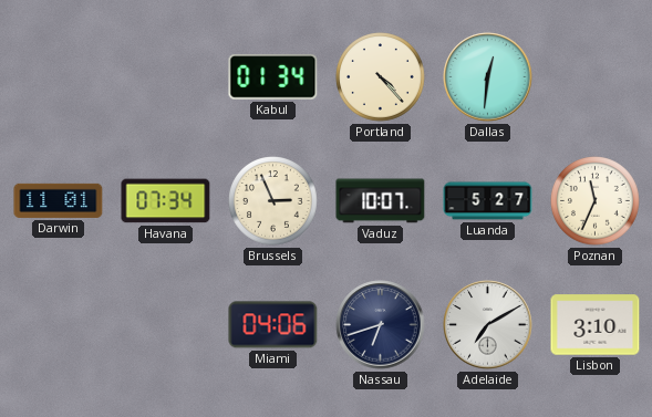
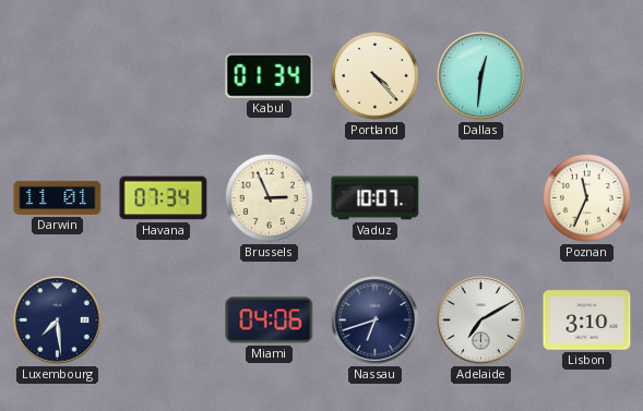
Luanda: 5:27 -> none
Luxembourg: none -> 7:29
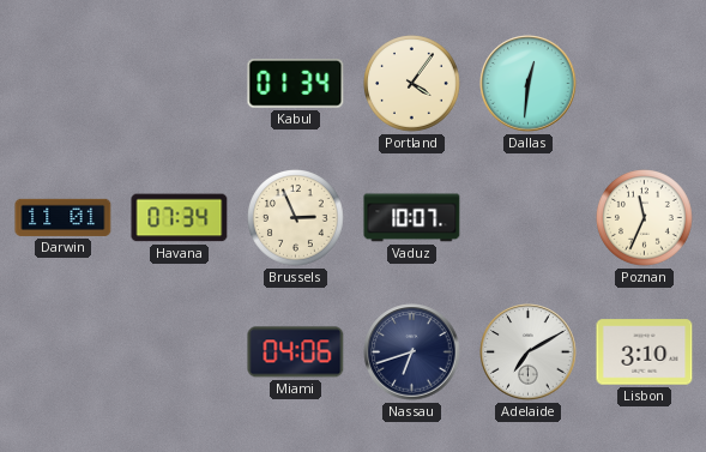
Portland: 4:23 -> 4:06
Luxembourg: 7:29 -> none
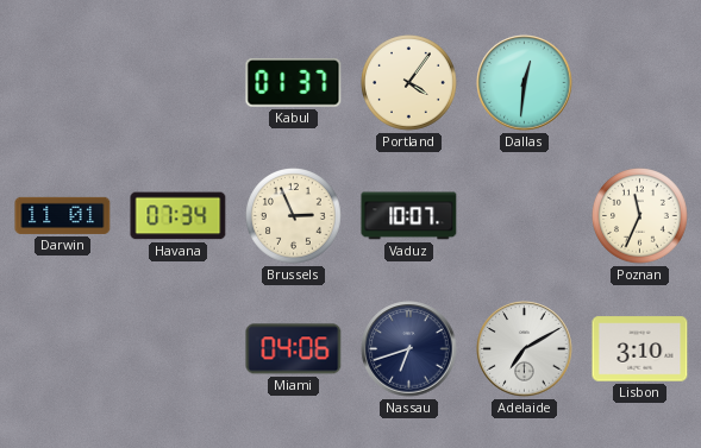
Kabul: 01:34 -> 01:37
